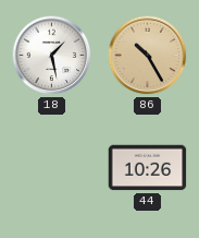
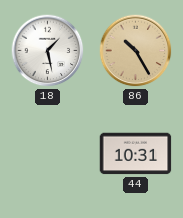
44: 10:26 -> 10:31
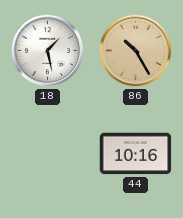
44: 10:31 -> 10:16
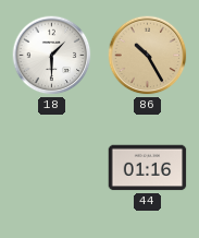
18: 1:28 -> 1:30
44: 10:16 -> 01:16
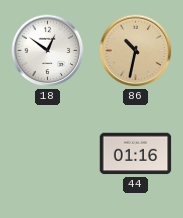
18: 1:30 -> 12:51
86: 10:25 -> 10:32
